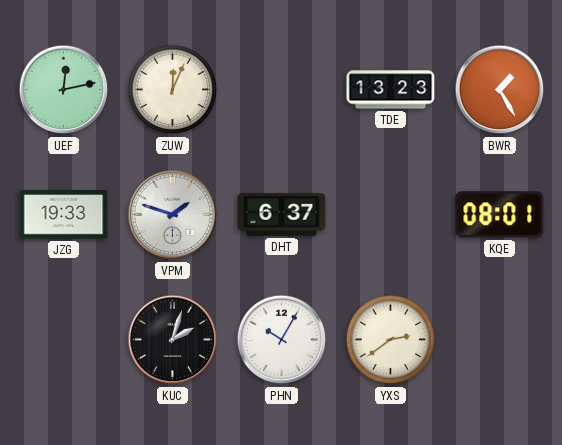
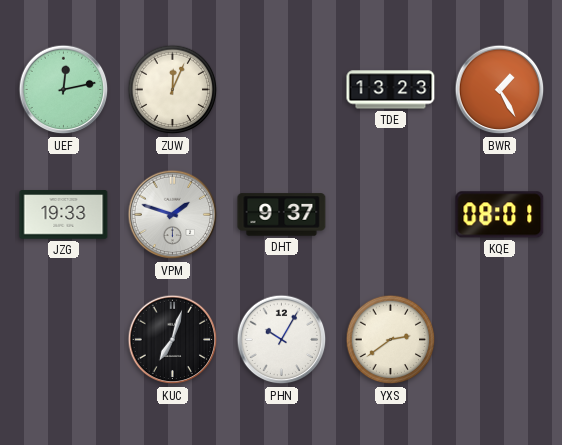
DHT: 6:37 -> 9:37
KUC: 2:03 -> 7:03
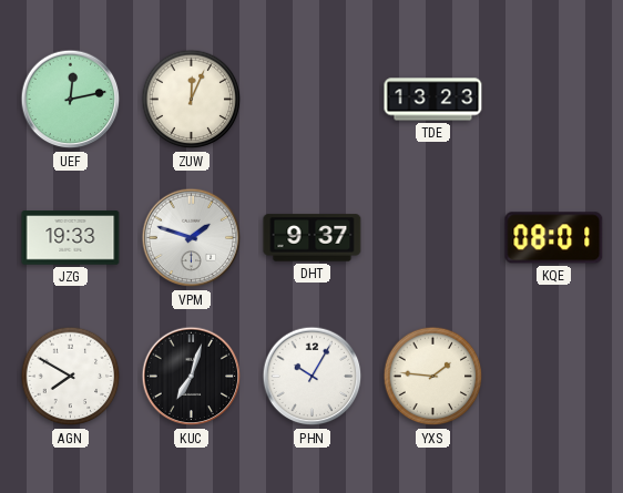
BWR: 1:25 -> none
AGN: none -> 7:50
YXS: 2:39 -> 1:46
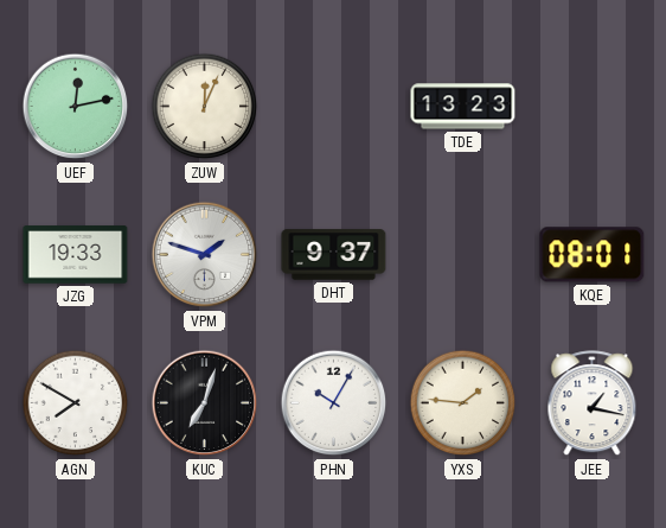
JEE: none -> 1:17
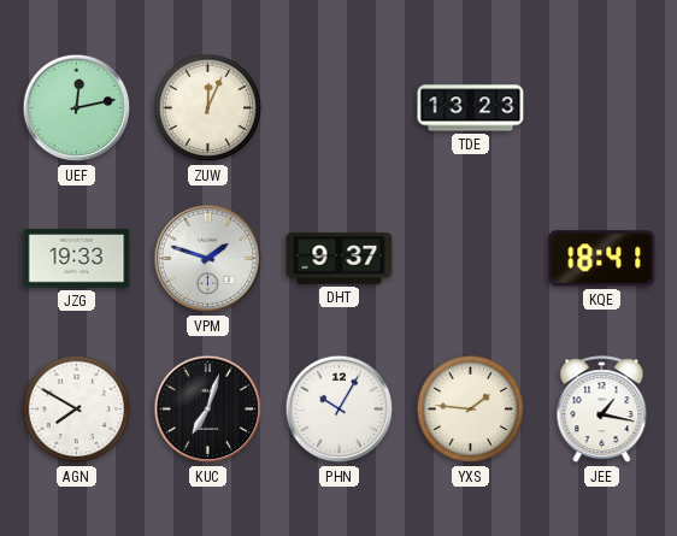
KQE: 08:01 -> 18:41
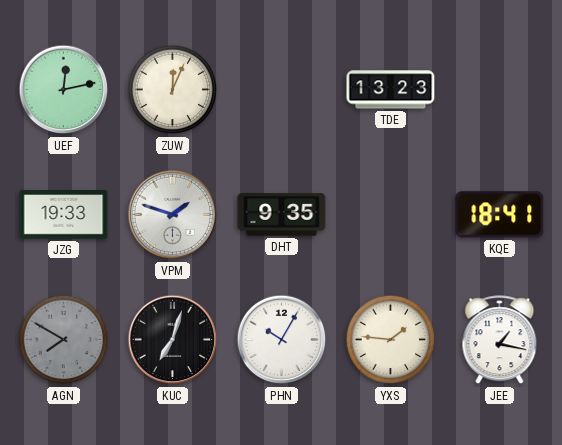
DHT: 9:37 -> 9:35
AGN dial: white -> grey
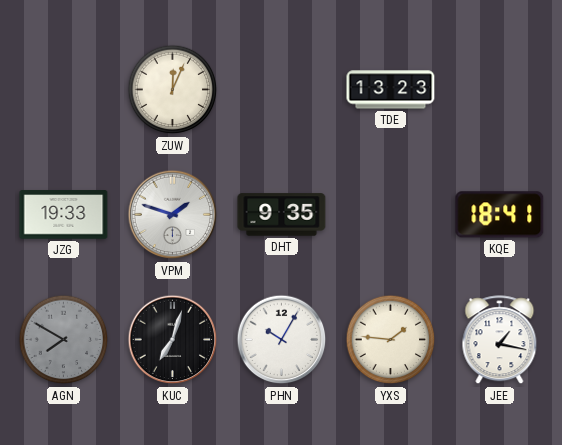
UEF: 12:13 -> none
